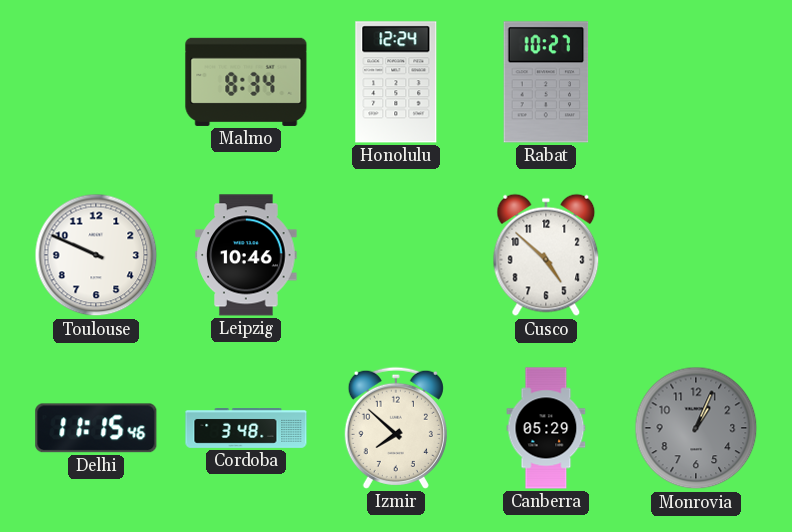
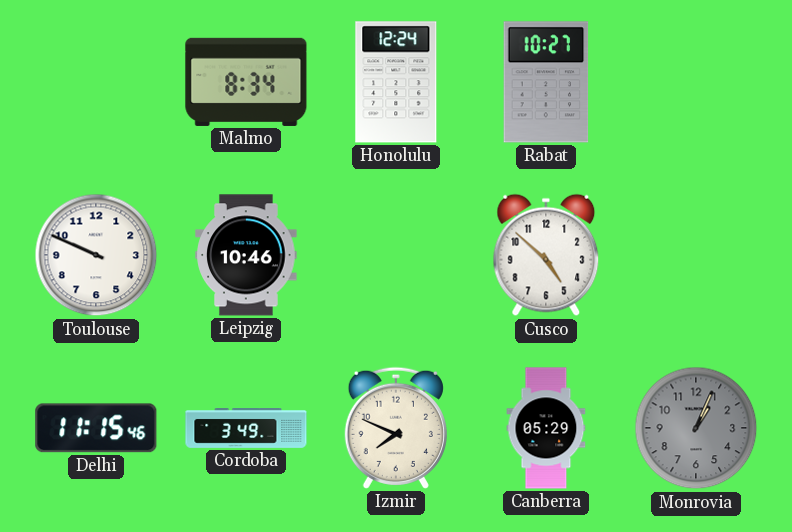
Cordoba: 3:48 -> 3:49
Izmir: 7:52 -> 7:49
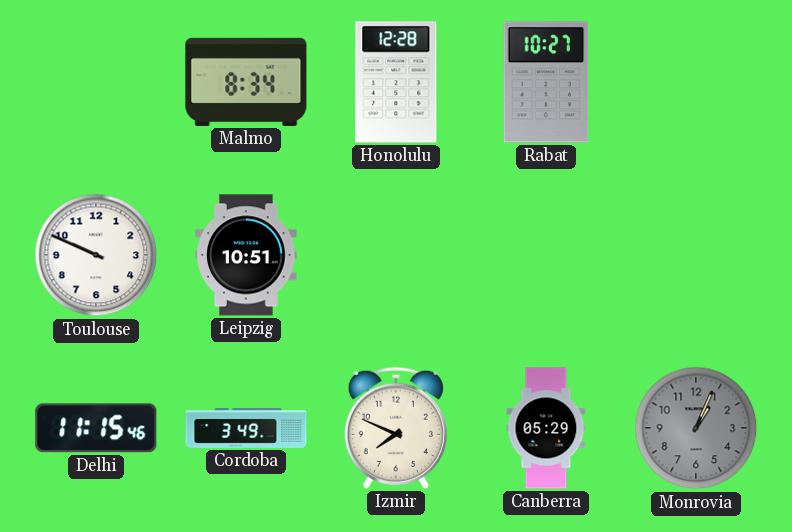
Honolulu: 12:24 -> 12:28
Leipzig: 10:46 -> 10:51
Cusco: 4:52 -> none
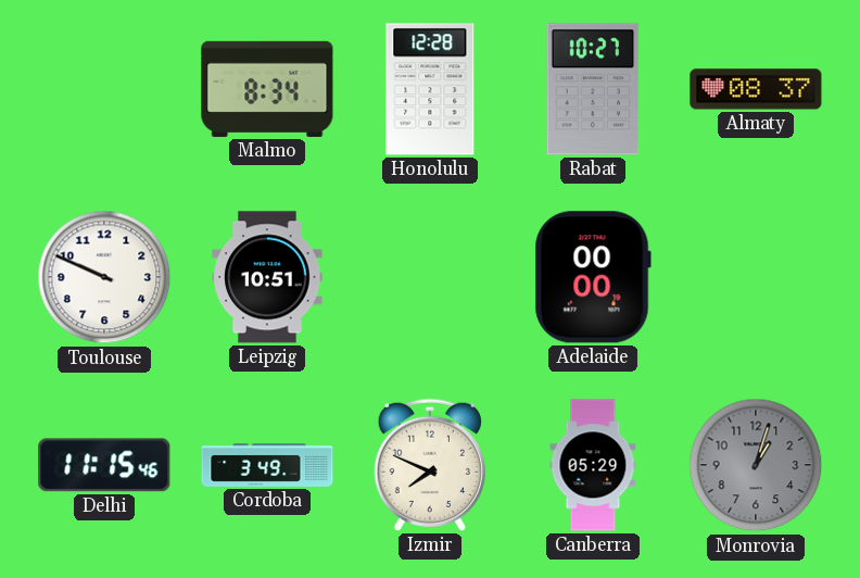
Almaty: none -> 08:37
Adelaide: none -> 00:00
Monrovia: 1:04 -> 1:03
